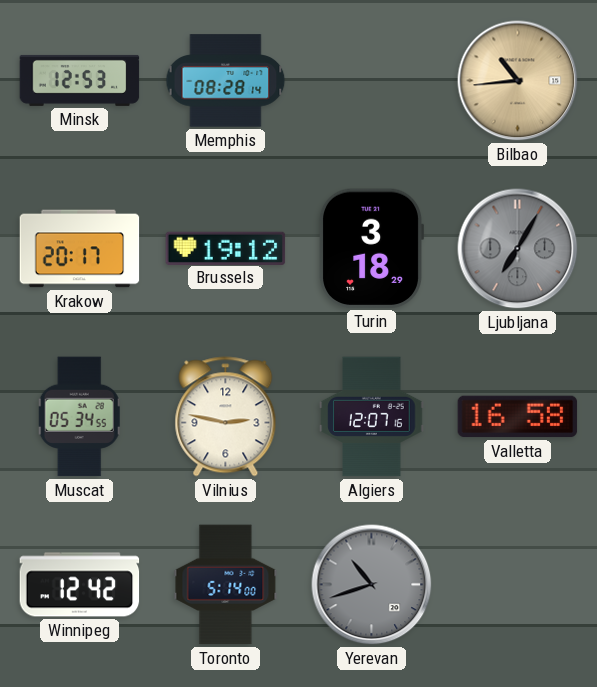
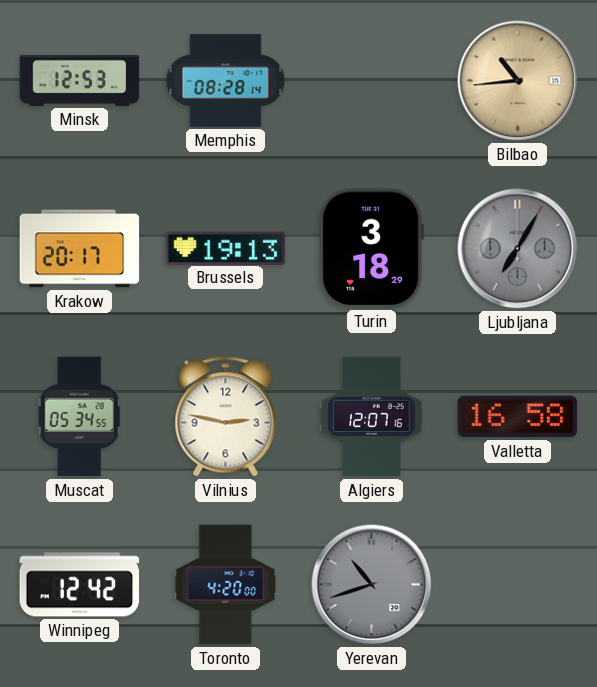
Brussels: 19:12 -> 19:13
Toronto: 5:14 -> 4:20
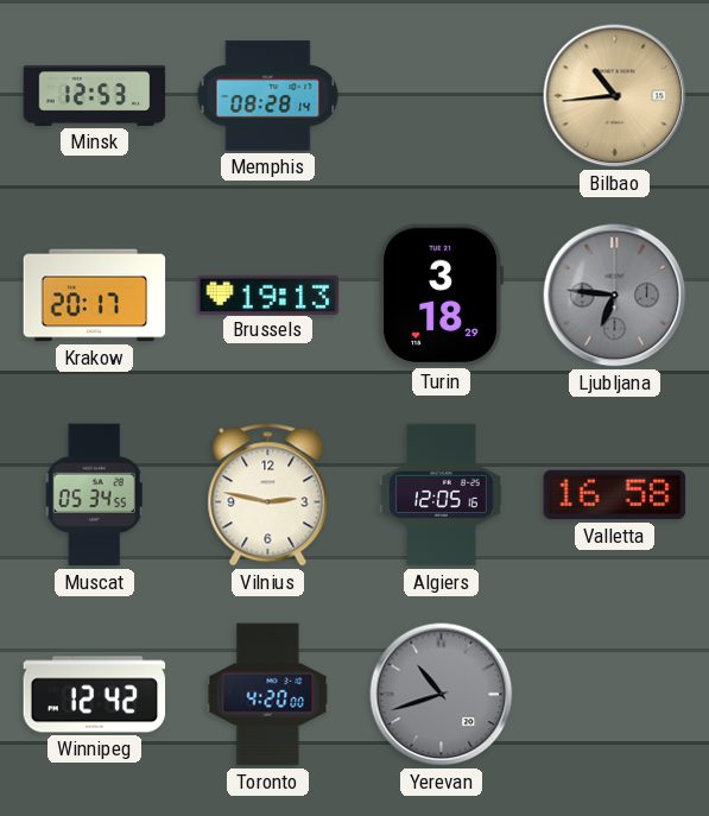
Ljubljana: 7:05 -> 6:46
Algiers: 12:07 -> 12:05
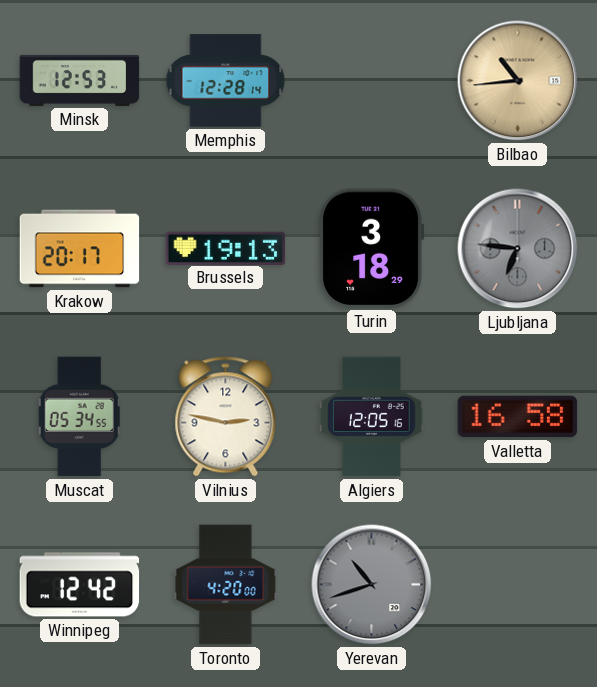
Memphis: 08:28 -> 12:28
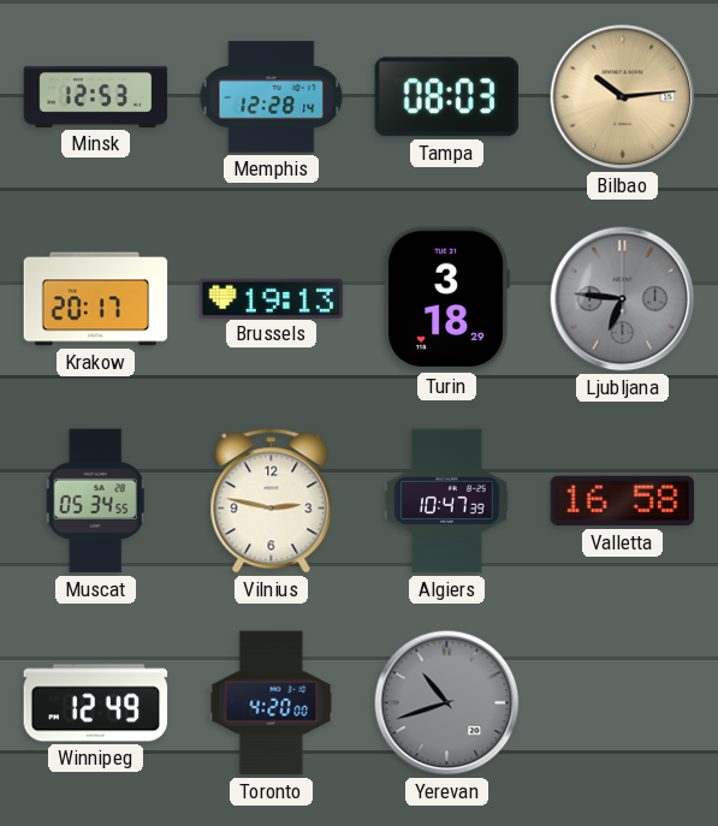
Tampa: none -> 08:03
Bilbao: 10:44 -> 10:14
Algiers: 12:05 -> 10:47
Winnipeg: 12:42 -> 12:49
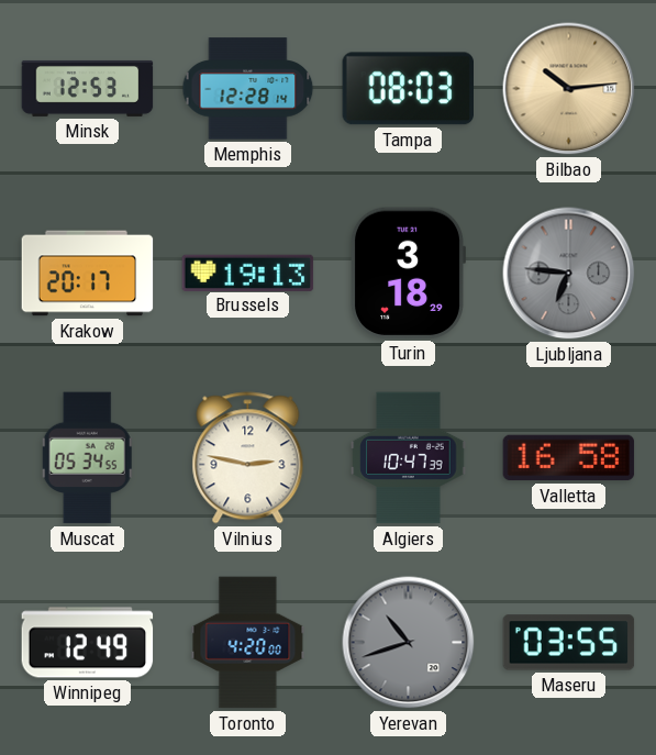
Maseru: none -> 03:55
